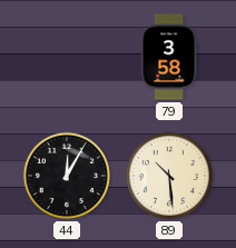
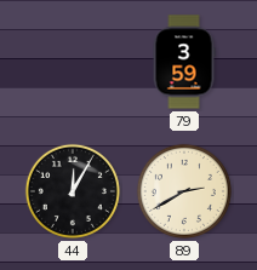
79: 3:58 -> 3:59
89: 10:29 -> 2:40
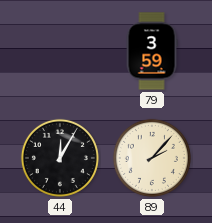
89: 2:40 -> 2:07
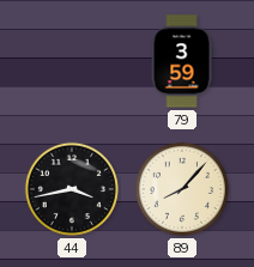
44: 12:05 -> 3:43
89: 2:07 -> 8:07
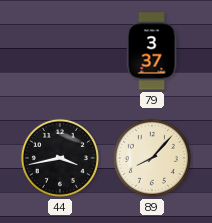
79: 3:59 -> 3:37
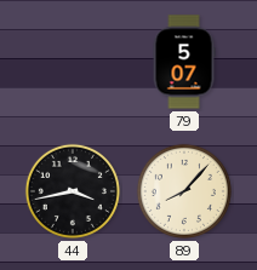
79: 3:37 -> 5:07
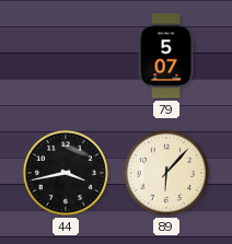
89: 8:07 -> 6:07
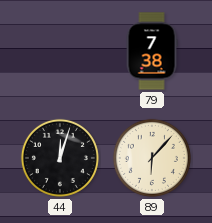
79: 5:07 -> 7:38
44: 3:43 -> 12:03
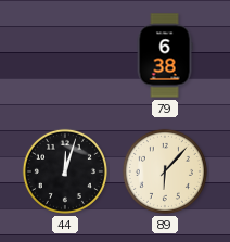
79: 7:38 -> 6:38
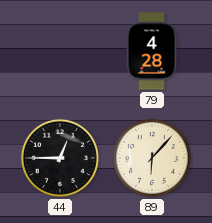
79: 6:38 -> 4:28
44: 12:03 -> 12:45
